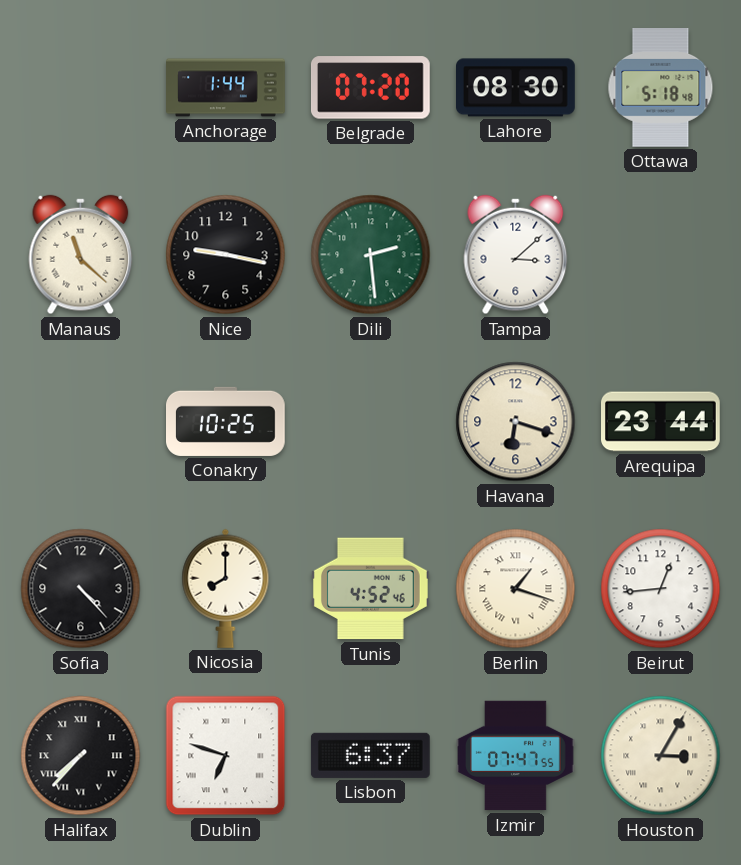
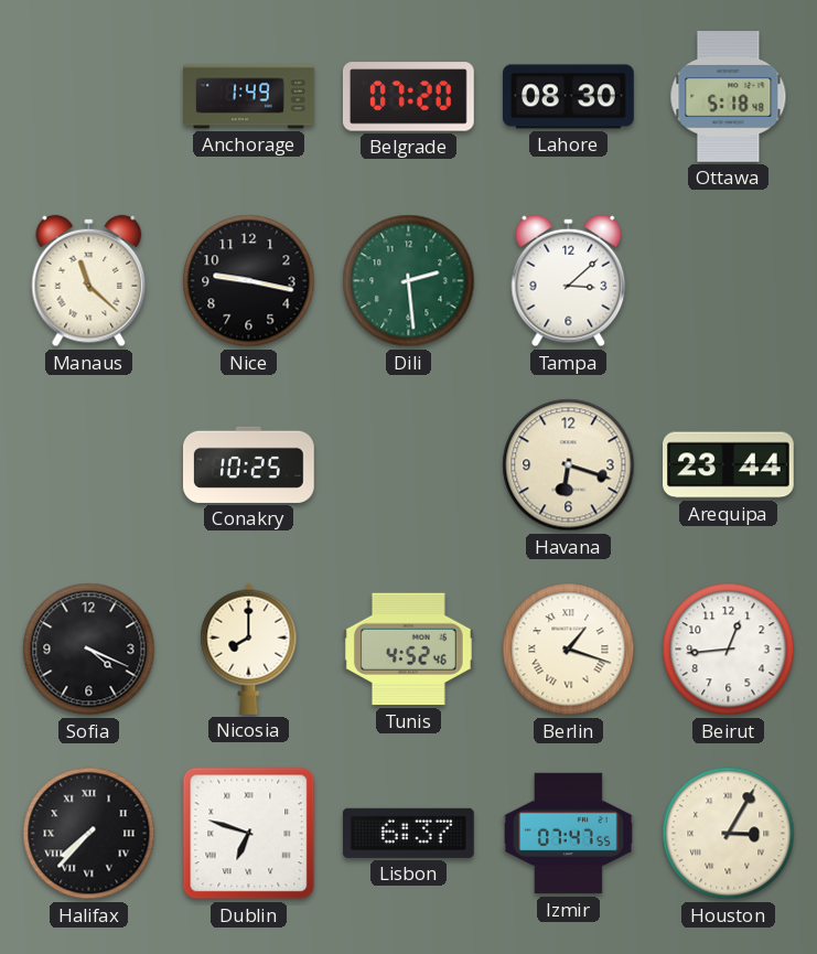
Anchorage: 1:44 -> 1:49
Sofia: 4:23 -> 4:19
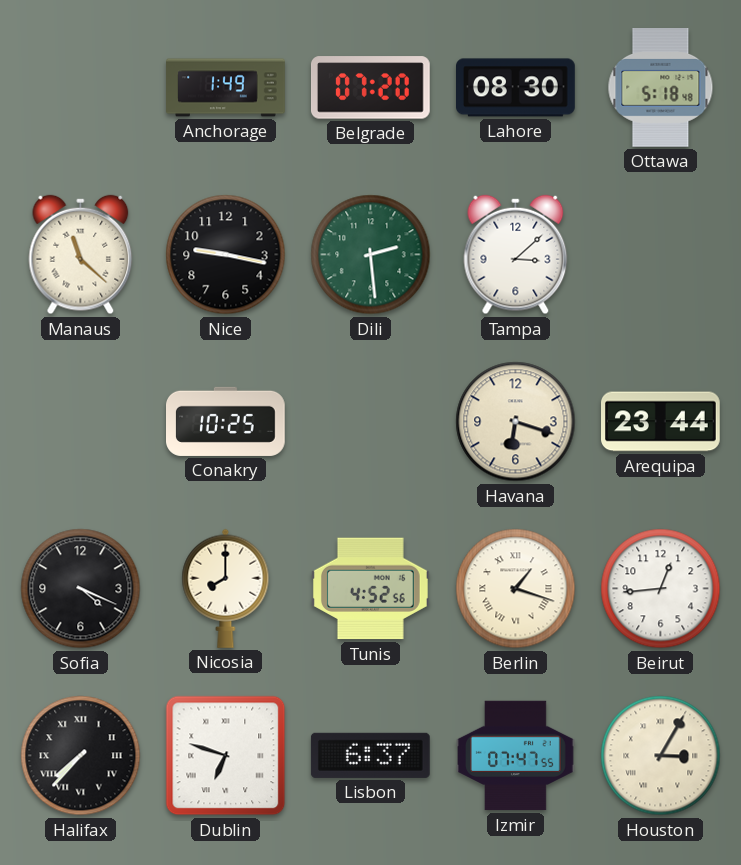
Tunis: 4:52:46 -> 4:52:56
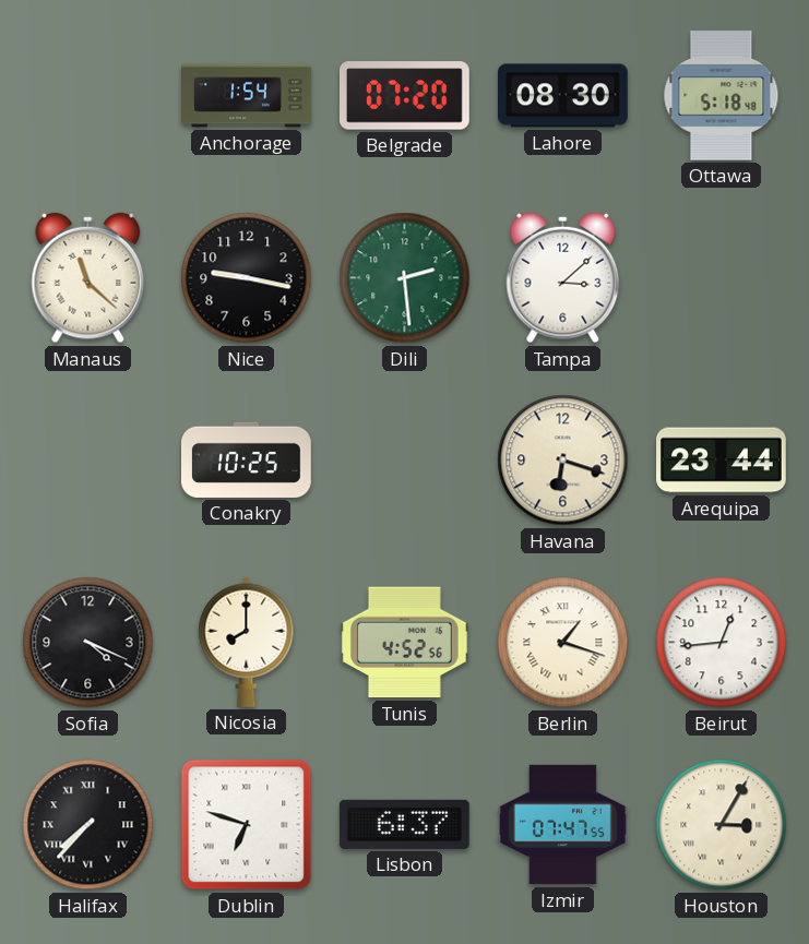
Anchorage: 1:49 -> 1:54
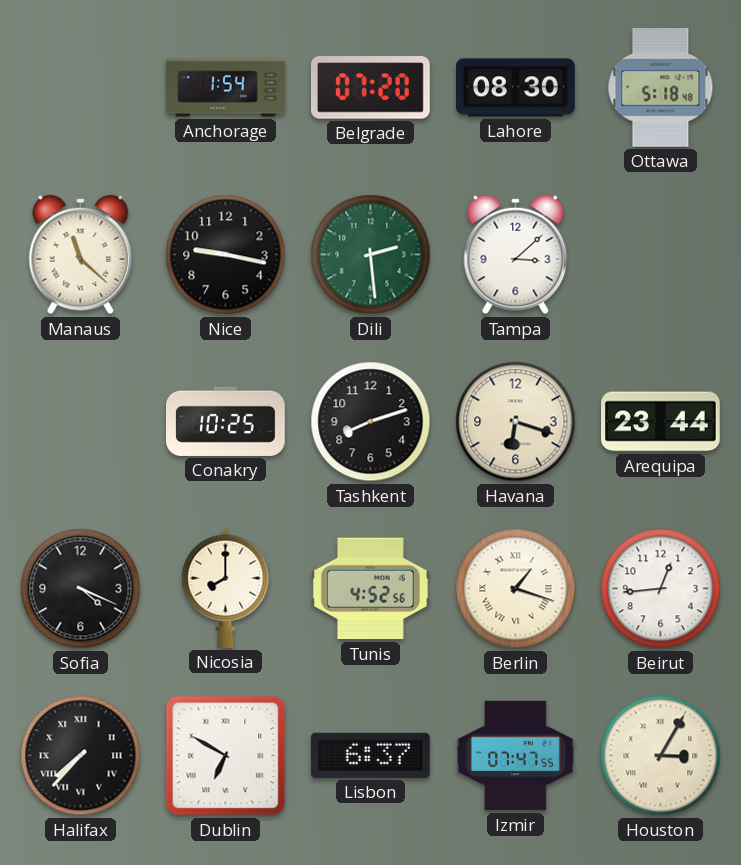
Tashkent: none -> 8:12
Dublin: 6:48 -> 6:50
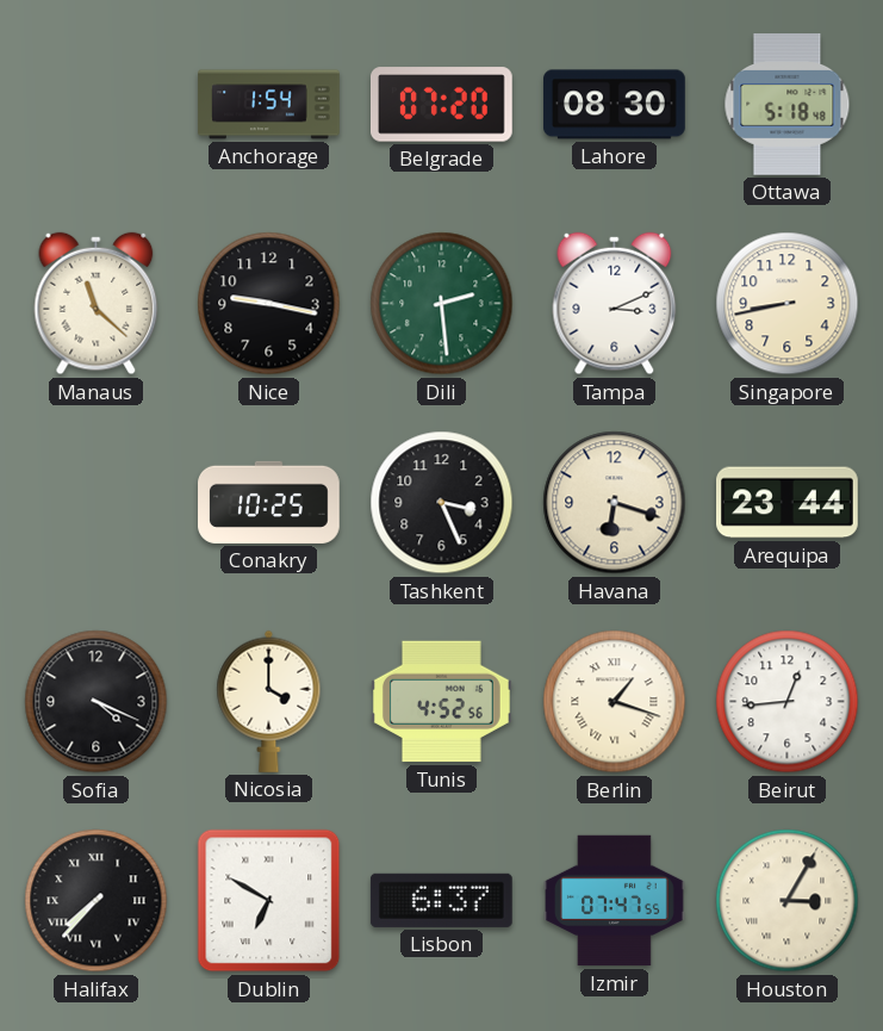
Tampa: 3:08 -> 3:11
Singapore: none -> 8:43
Tashkent: 8:12 -> 3:26
Nicosia: 8:00 -> 4:00
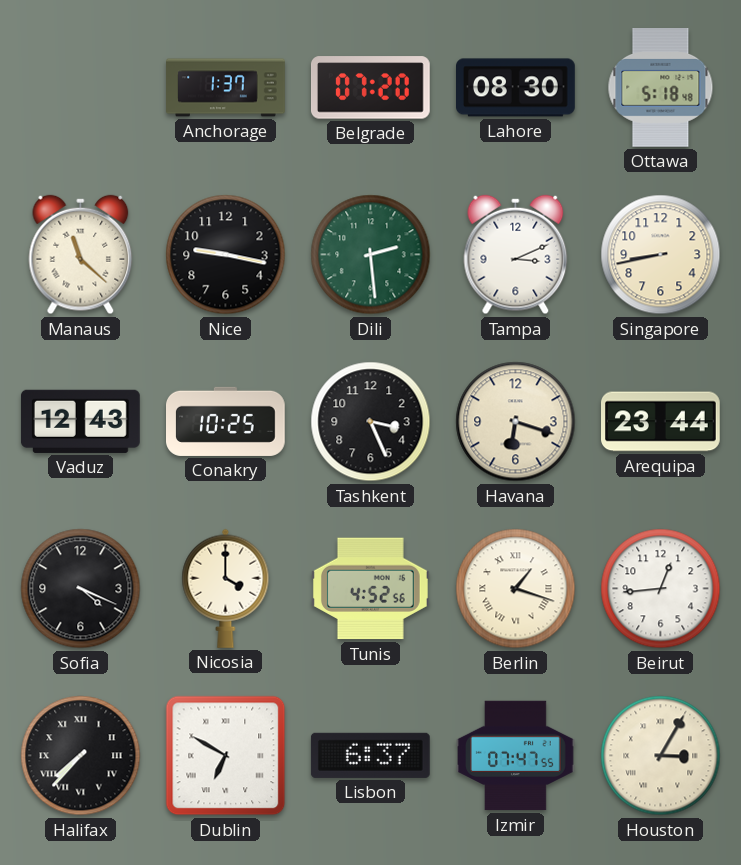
Anchorage: 1:54 -> 1:37
Vaduz: none -> 12:43
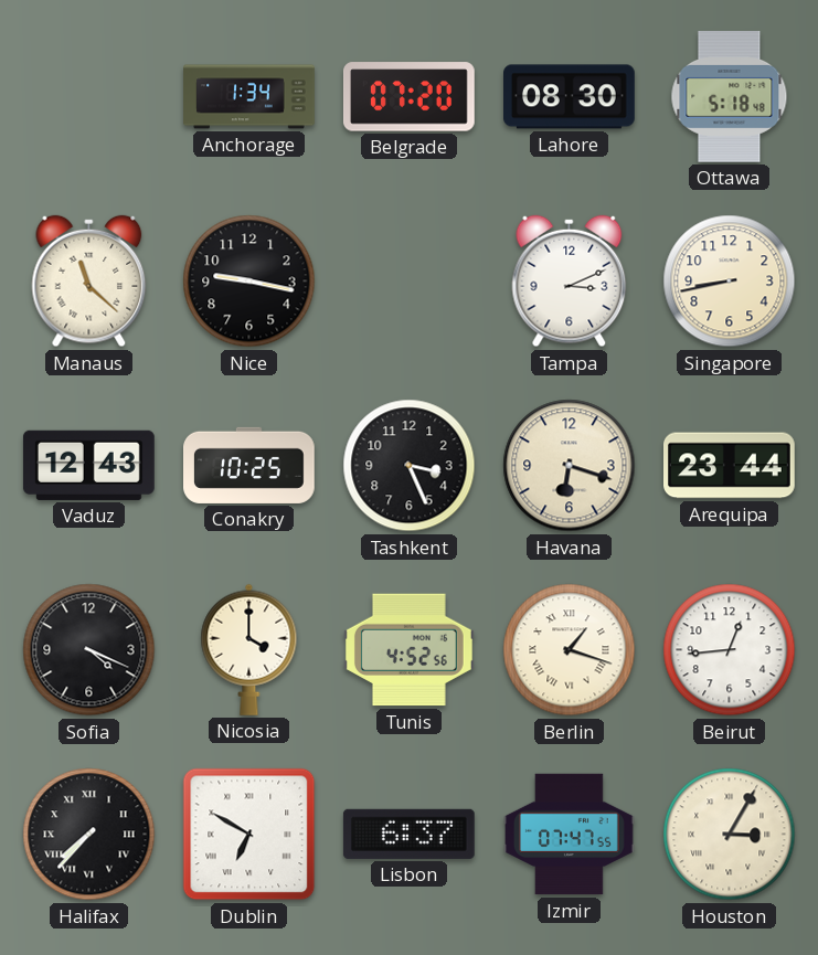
Anchorage: 1:37 -> 1:34
Dili: 2:29 -> none
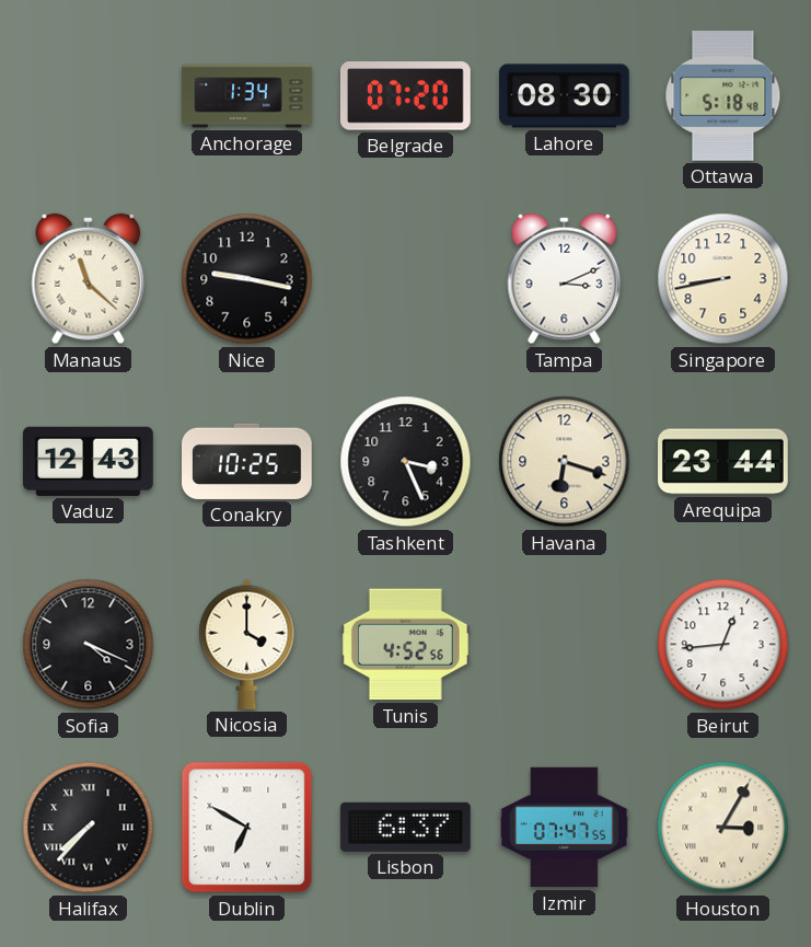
Berlin: 1:18 -> none
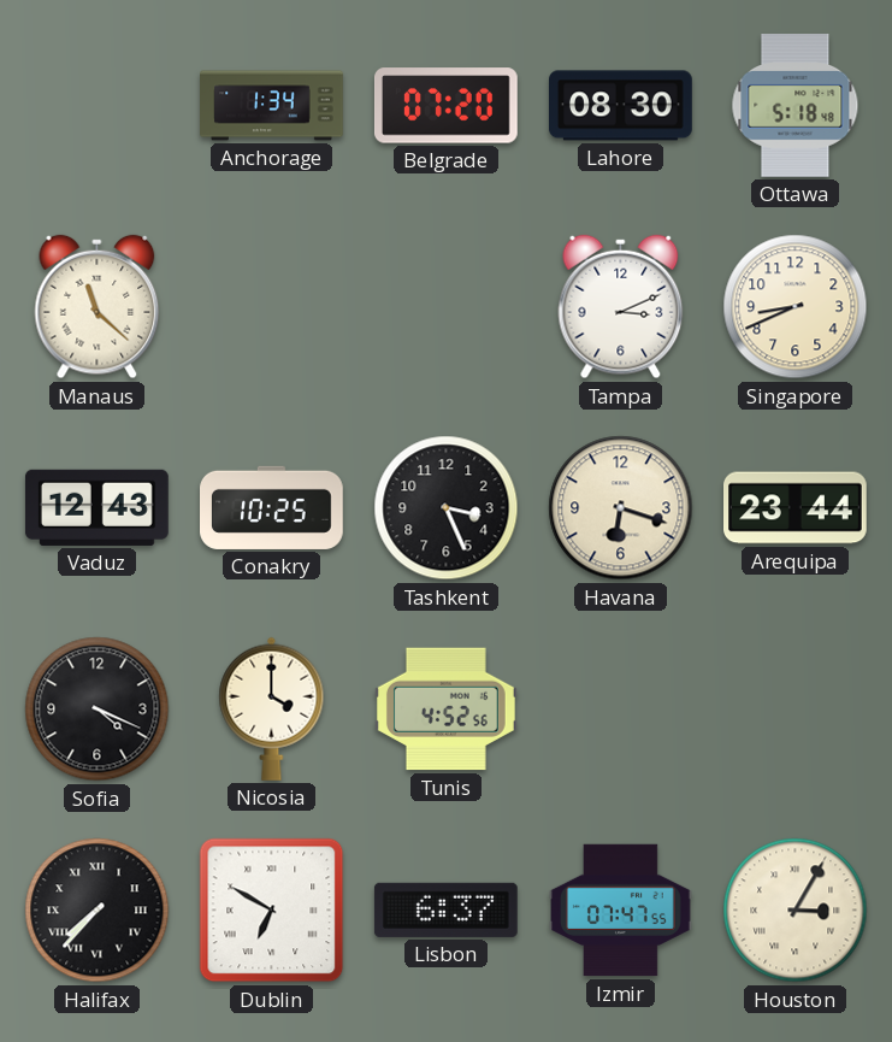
Nice: 9:17 -> none
Singapore: 8:43 -> 8:41
Beirut: 12:44 -> none
